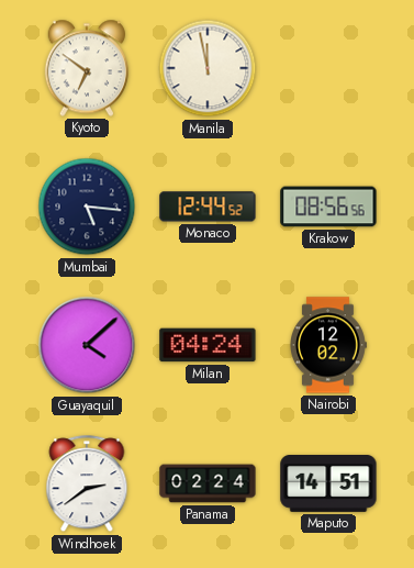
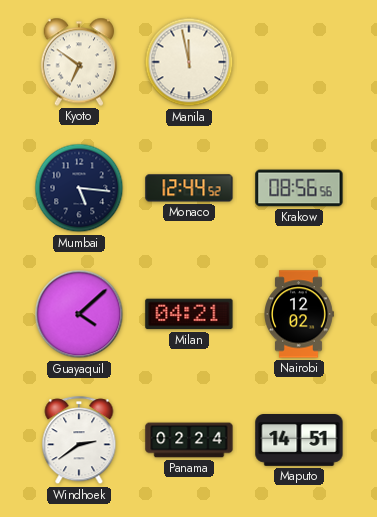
Milan: 04:24 -> 04:21
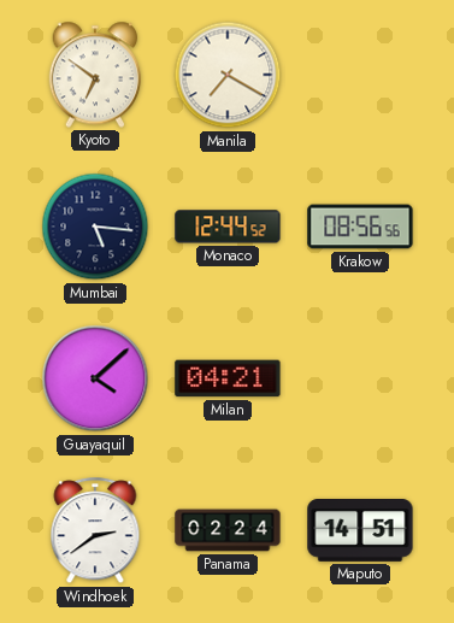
Manila: 11:58 -> 7:20
Nairobi: 12:02 -> none
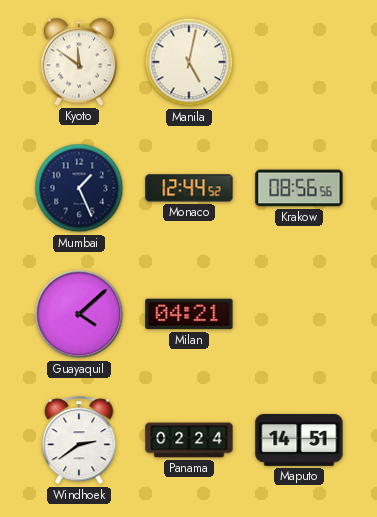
Kyoto: 6:51 -> 11:51
Manila: 7:20 -> 5:02
Mumbai: 5:16 -> 1:26
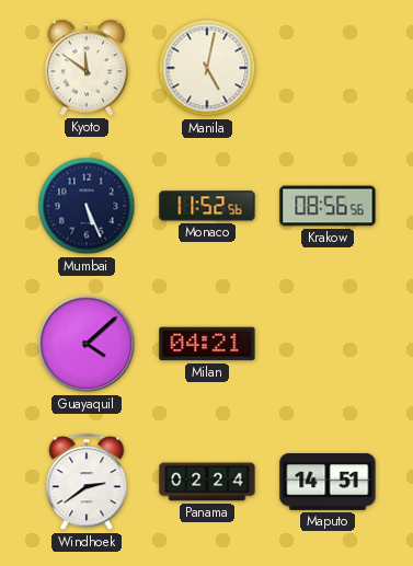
Mumbai: 1:26 -> 5:26
Monaco: 12:44 -> 11:52
